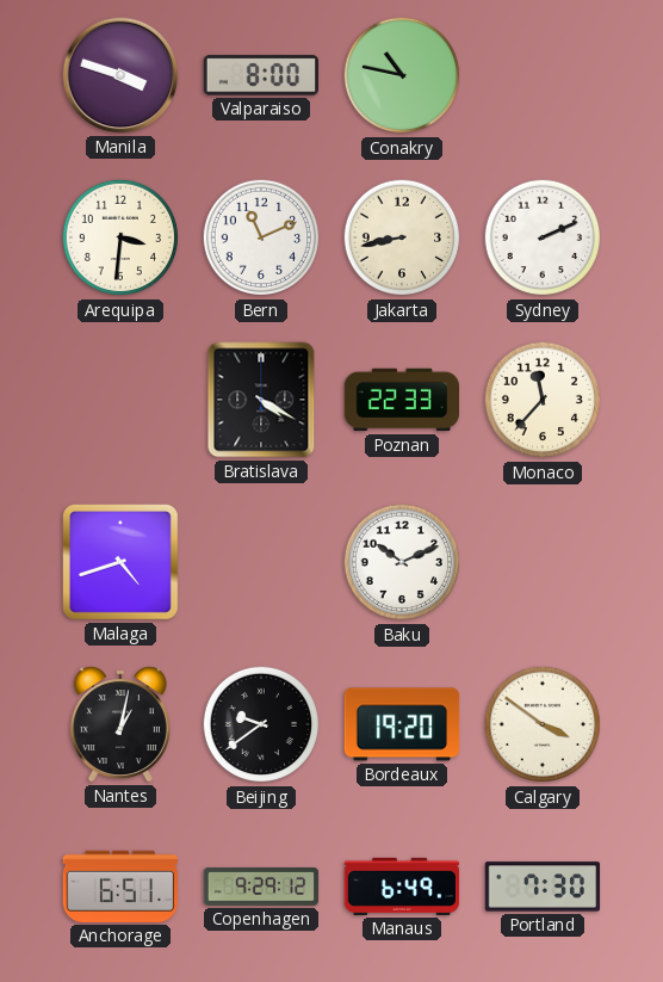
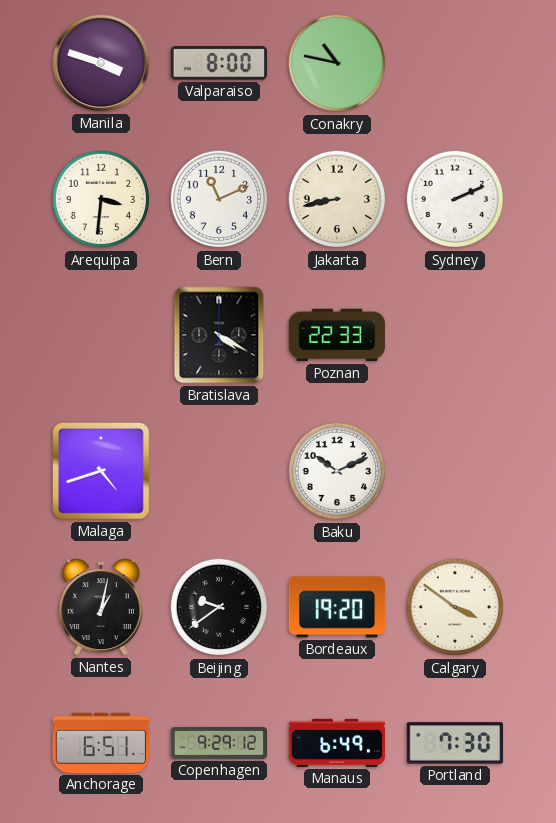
Monaco: 11:37 -> none
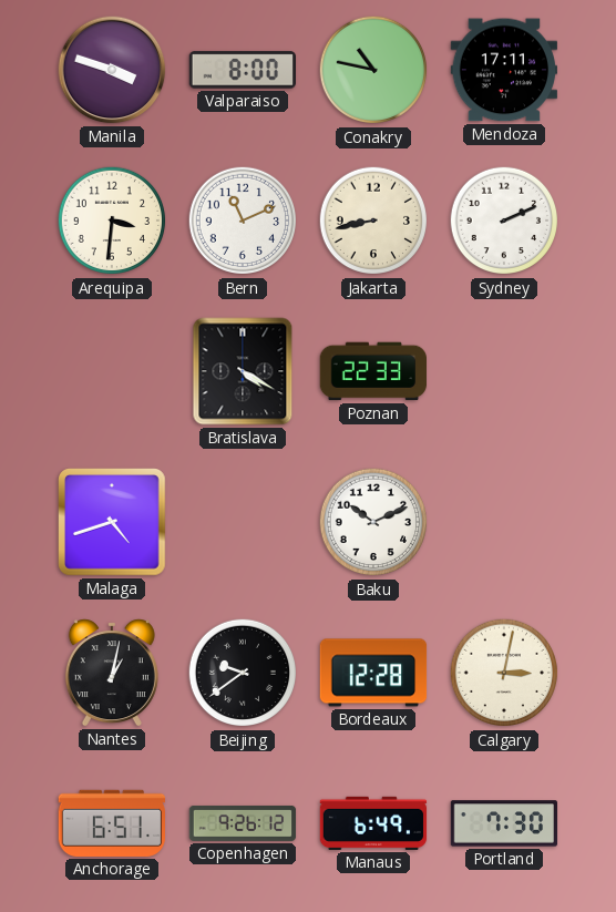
Mendoza: none -> 17:11
Bordeaux: 19:20 -> 12:28
Calgary: 3:51 -> 3:02
Copenhagen: 9:29 -> 9:26
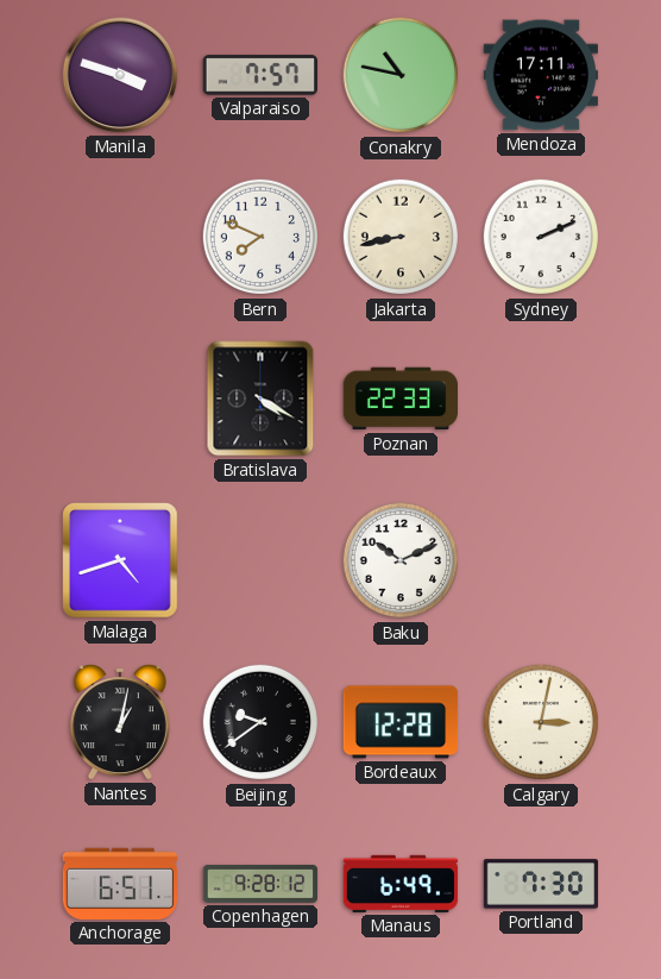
Valparaiso: 8:00 -> 7:57
Arequipa: 3:31 -> none
Bern: 11:11 -> 7:49
Copenhagen: 9:26 -> 9:28
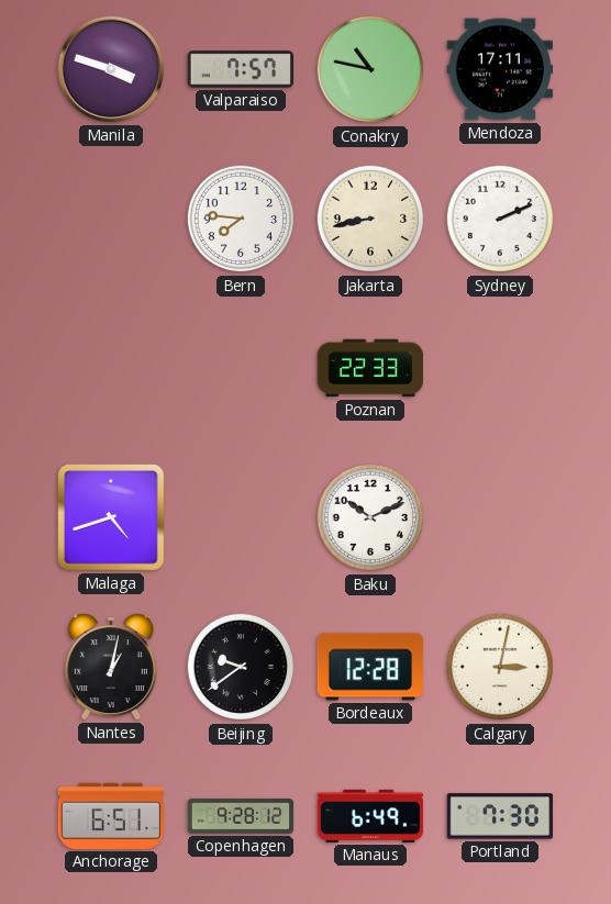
Bern: 7:49 -> 7:46
Bratislava: 4:20 -> none
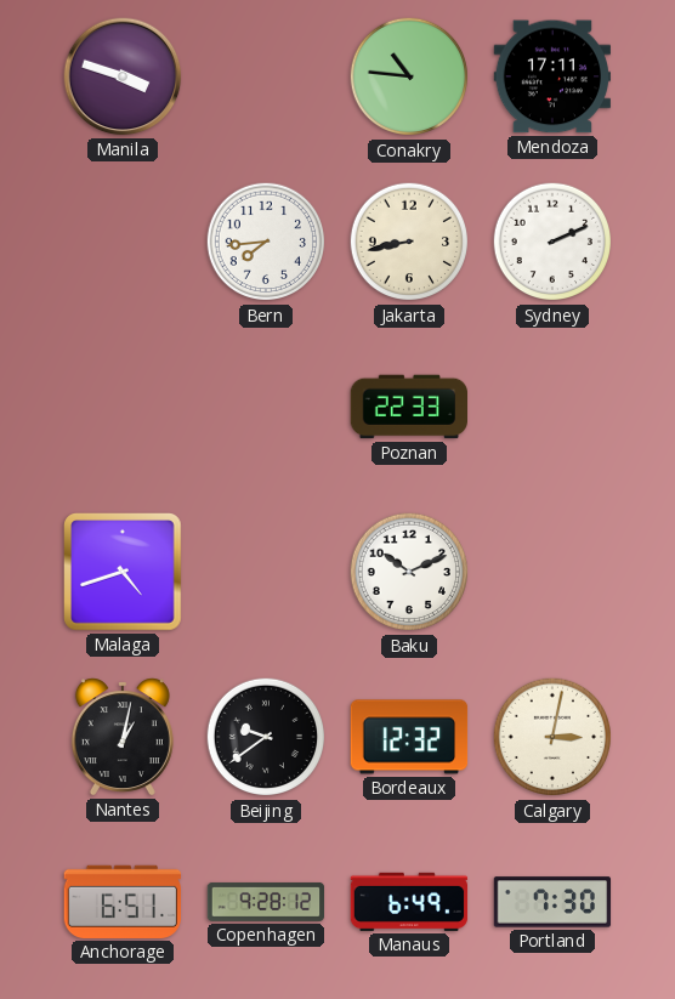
Valparaiso: 7:57 -> none
Conakry: 10:47 -> 10:46
Bern: 7:46 -> 7:44
Bordeaux: 12:28 -> 12:32
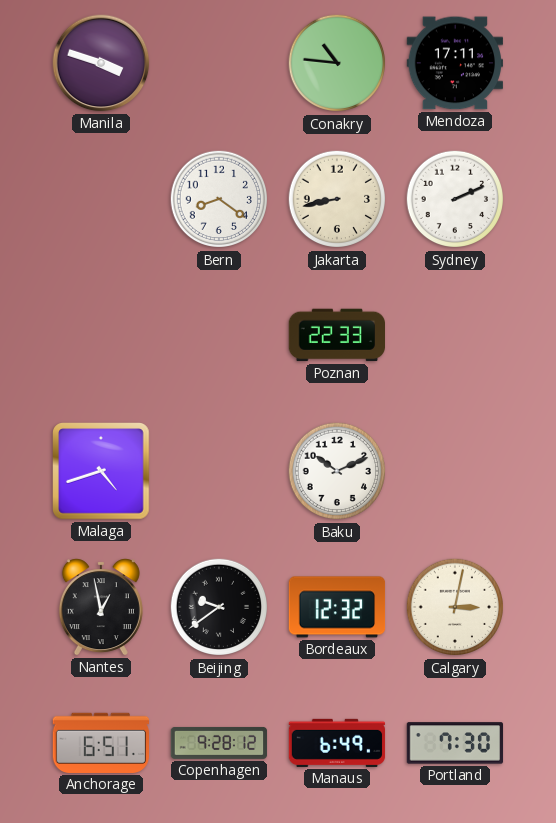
Bern: 7:44 -> 8:21
Nantes: 1:02 -> 12:58
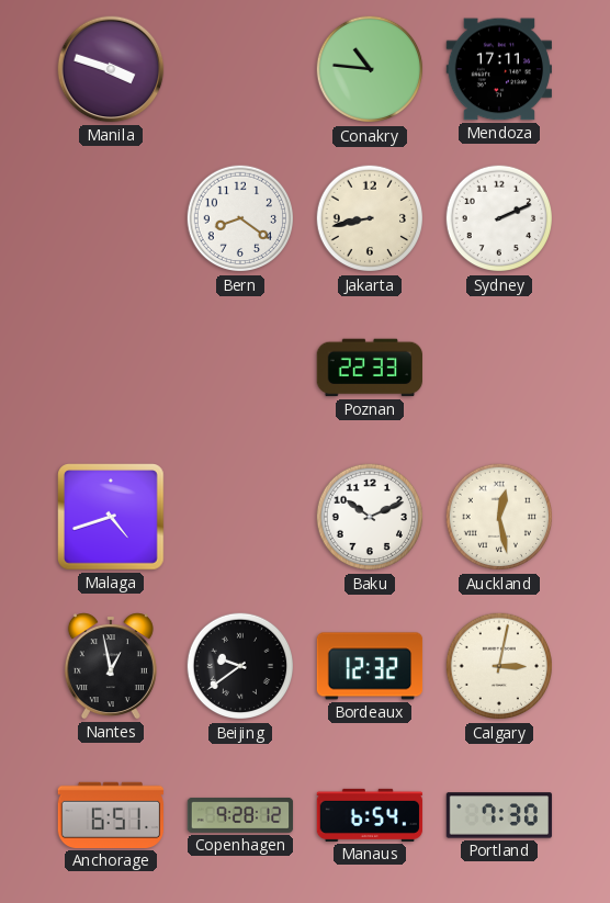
Auckland: none -> 12:28
Manaus: 6:49 -> 6:54
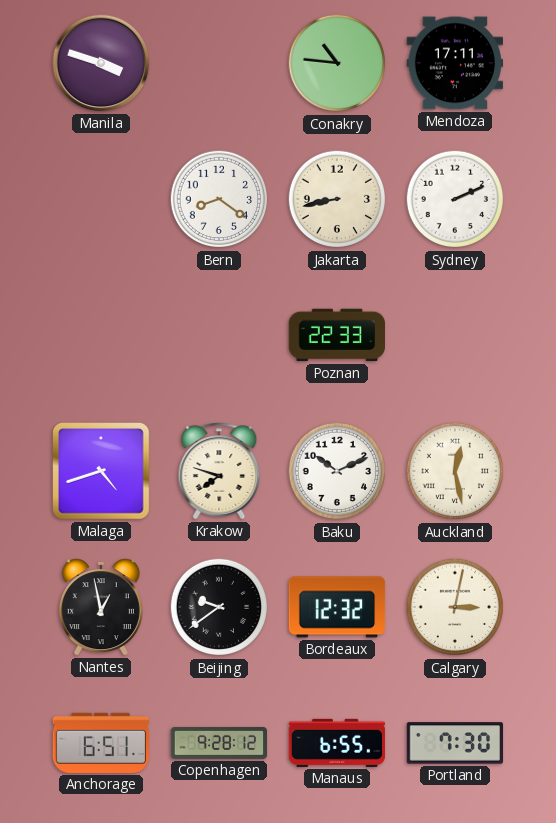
Krakow: none -> 7:48
Manaus: 6:54 -> 6:55
